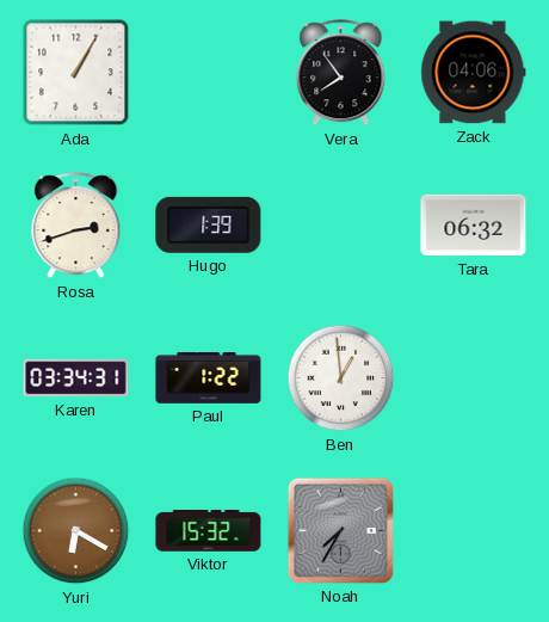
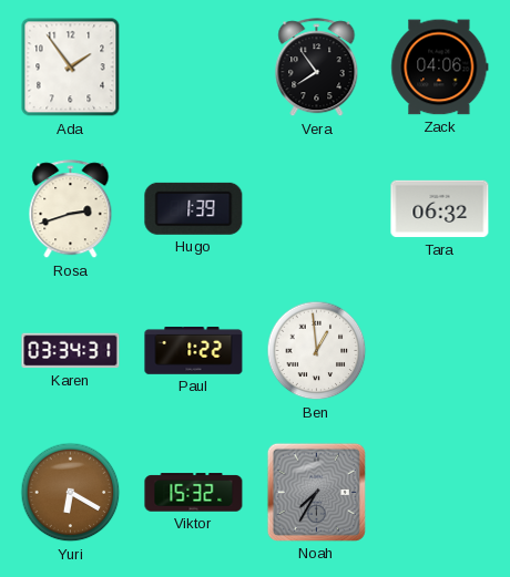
Ada: 1:05 -> 1:54
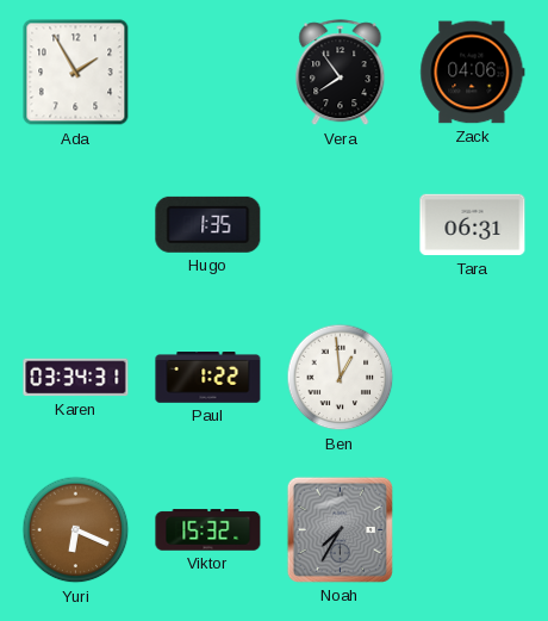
Ada: 1:54 -> 1:55
Rosa: 2:42 -> none
Hugo: 1:39 -> 1:35
Tara: 06:32 -> 06:31
Yuri: 6:20 -> 6:19
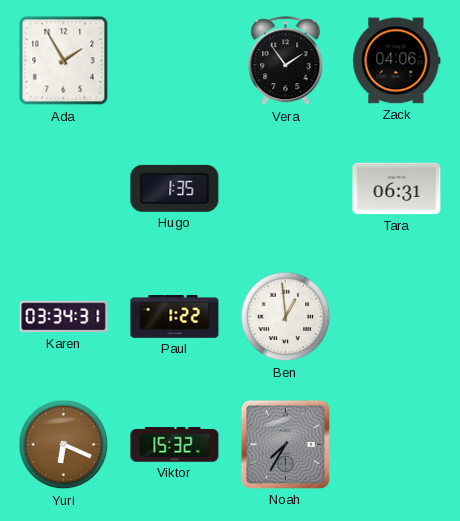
Vera: 7:54 -> 1:54
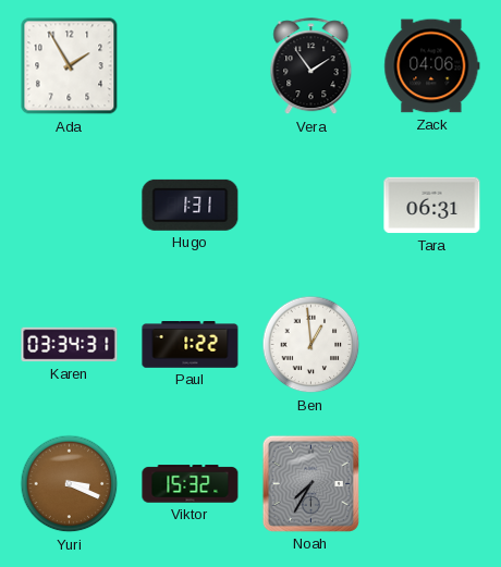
Hugo: 1:35 -> 1:31
Yuri: 6:19 -> 3:19
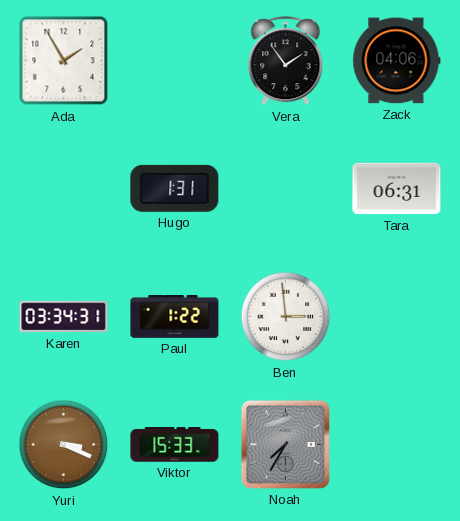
Ben: 12:59 -> 2:59
Viktor: 15:32 -> 15:33
